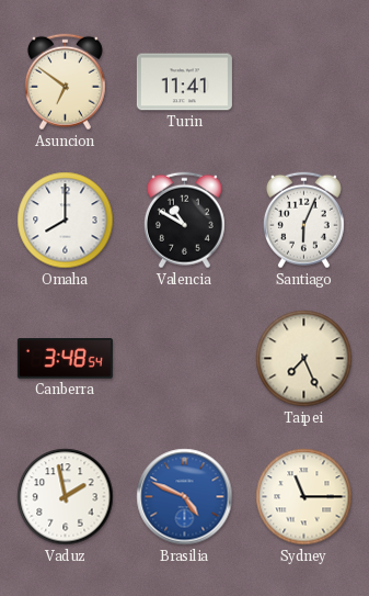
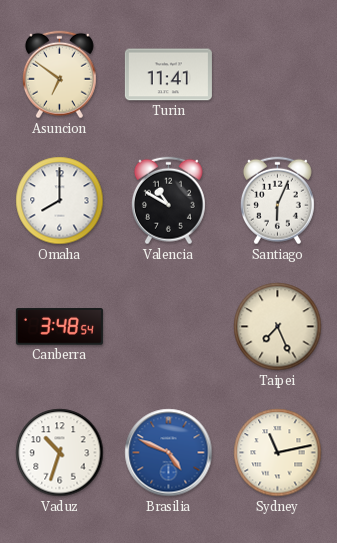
Vaduz: 1:58 -> 10:33
Sydney: 11:15 -> 11:13
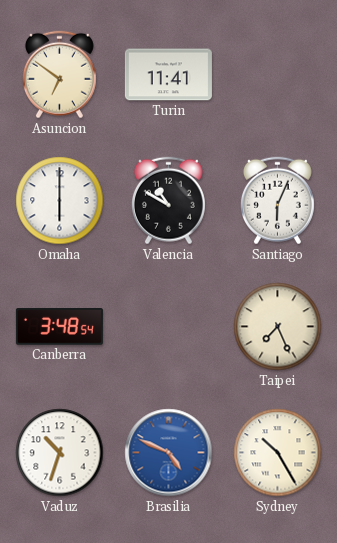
Omaha: 8:00 -> 6:00
Sydney: 11:13 -> 10:25
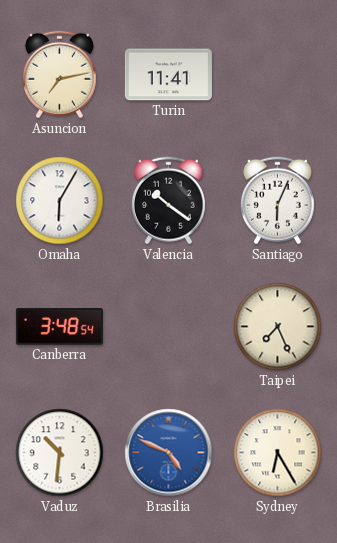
Asuncion: 6:51 -> 7:13
Omaha: 6:00 -> 6:05
Valencia: 10:50 -> 10:21
Vaduz: 10:33 -> 10:31
Sydney: 10:25 -> 6:25
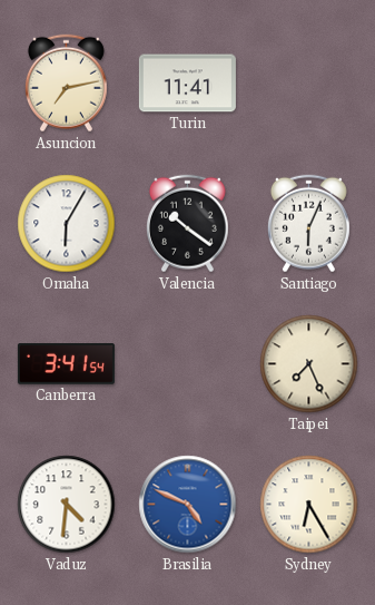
Canberra: 3:48 -> 3:41
Vaduz: 10:31 -> 4:31
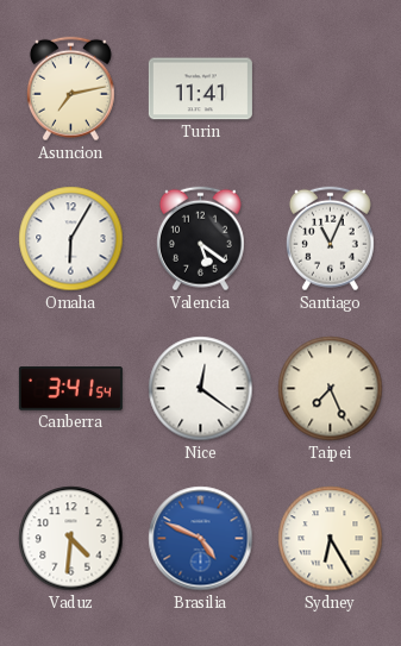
Valencia: 10:21 -> 5:21
Santiago: 6:04 -> 11:04
Nice: none -> 12:21
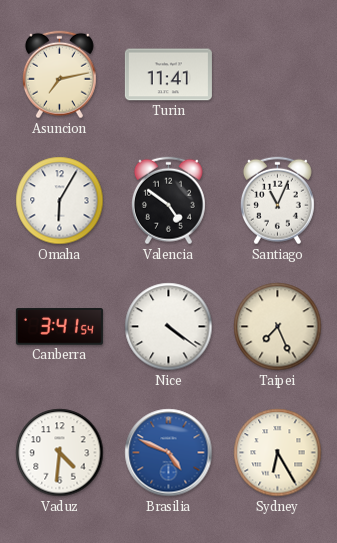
Valencia: 5:21 -> 4:51
Nice: 12:21 -> 4:21
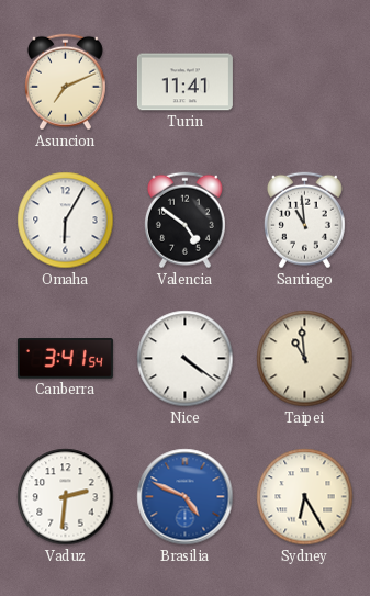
Asuncion: 7:13 -> 7:11
Santiago: 11:04 -> 10:59
Taipei: 7:26 -> 10:59
Vaduz: 4:31 -> 2:31
